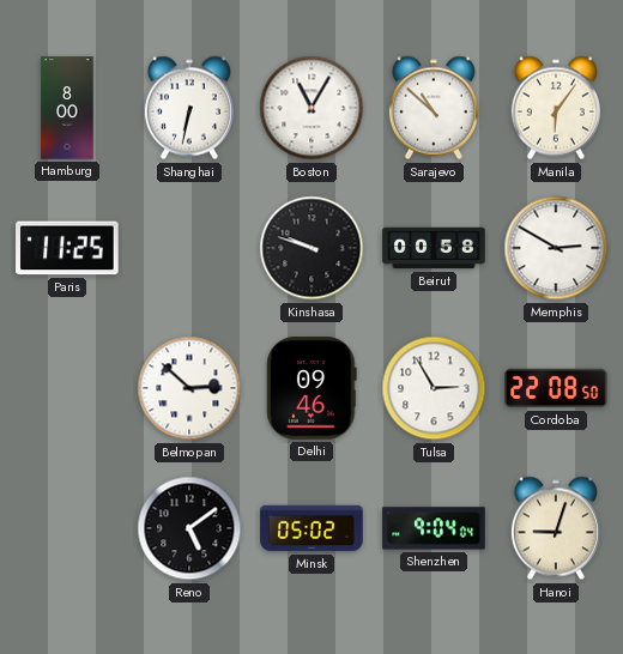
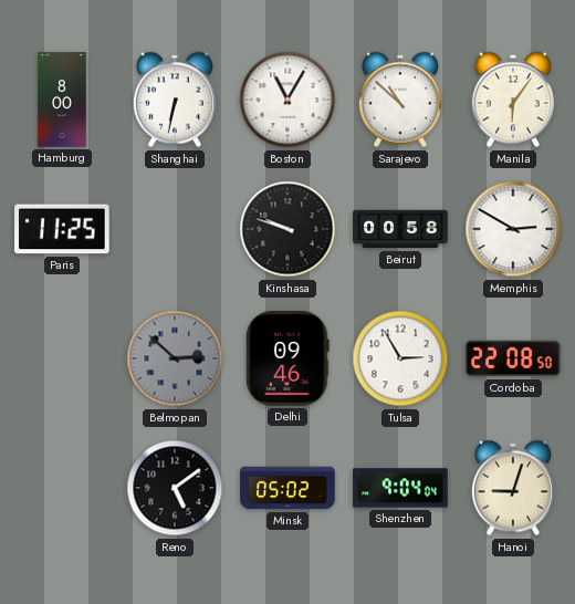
Belmopan dial: white -> grey
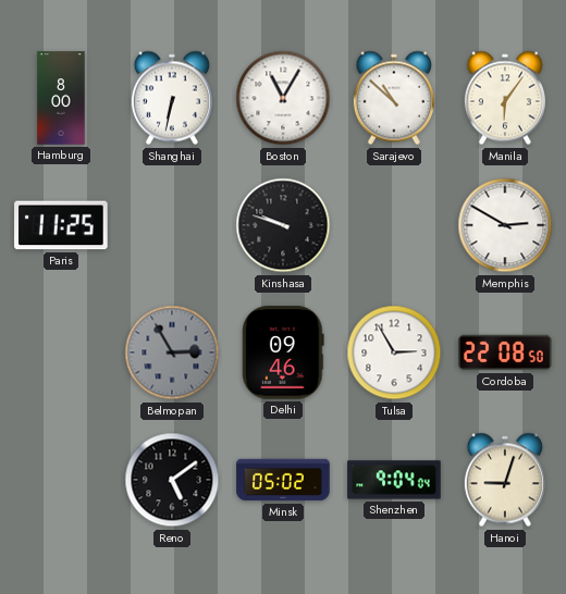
Beirut: 00:58 -> none
Belmopan: 2:52 -> 2:55
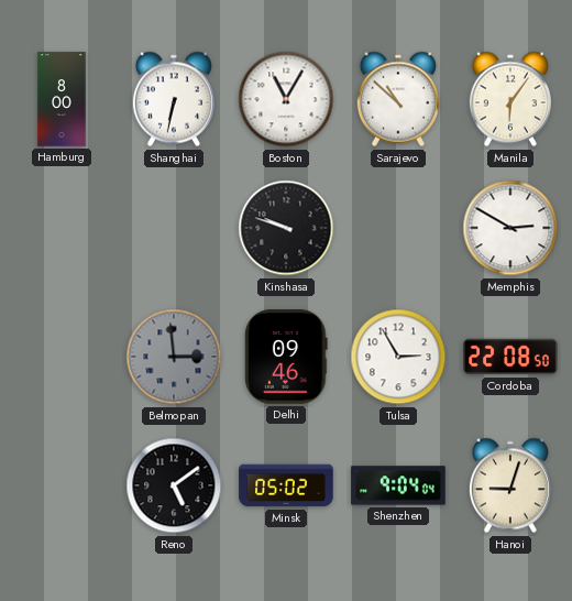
Paris: 11:25 -> none
Belmopan: 2:55 -> 2:59
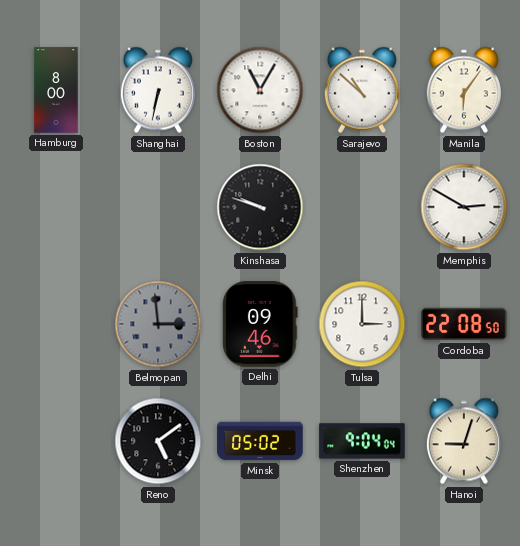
Tulsa: 2:55 -> 3:00
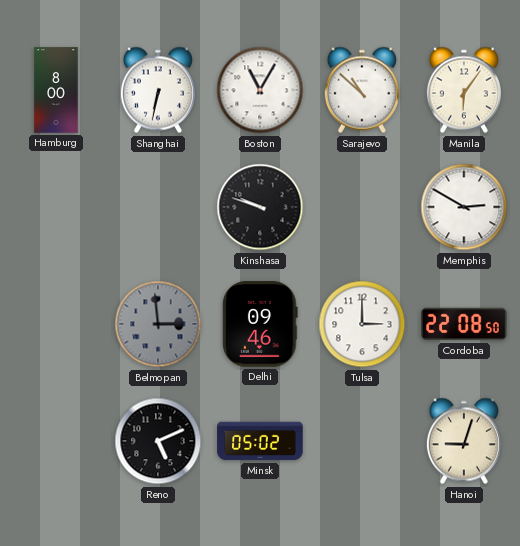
Reno: 5:09 -> 5:11
Shenzhen: 9:04 -> none
